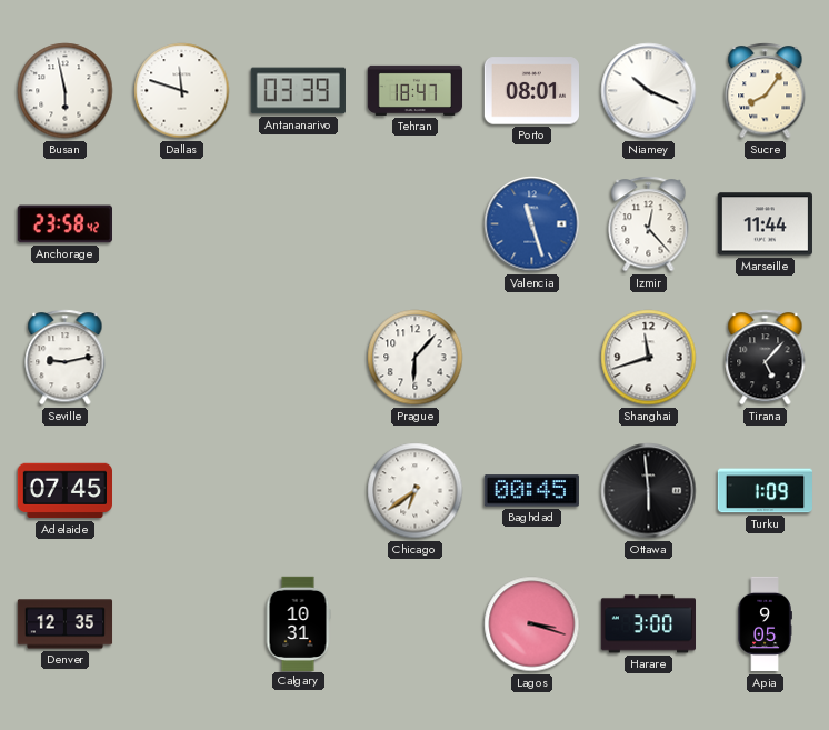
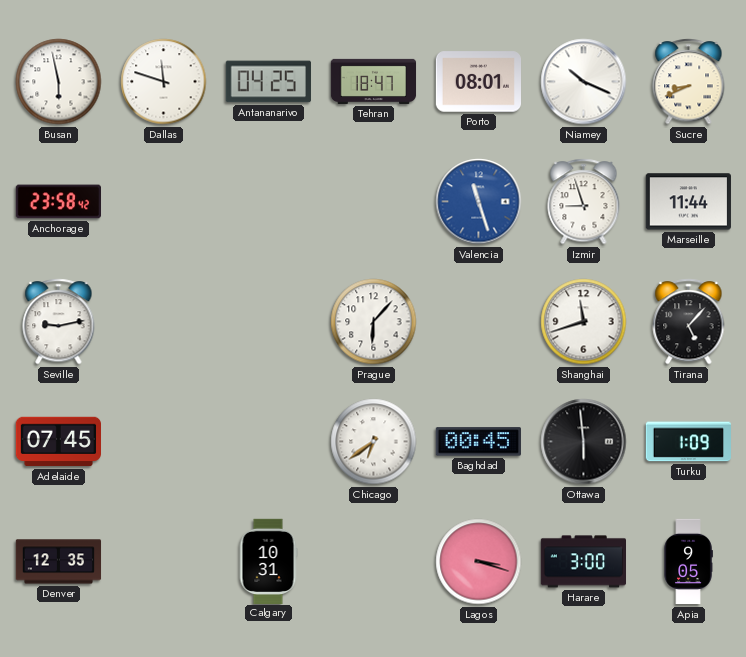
Antananarivo: 03:39 -> 04:25
Sucre: 8:06 -> 8:41
Izmir: 12:23 -> 8:57
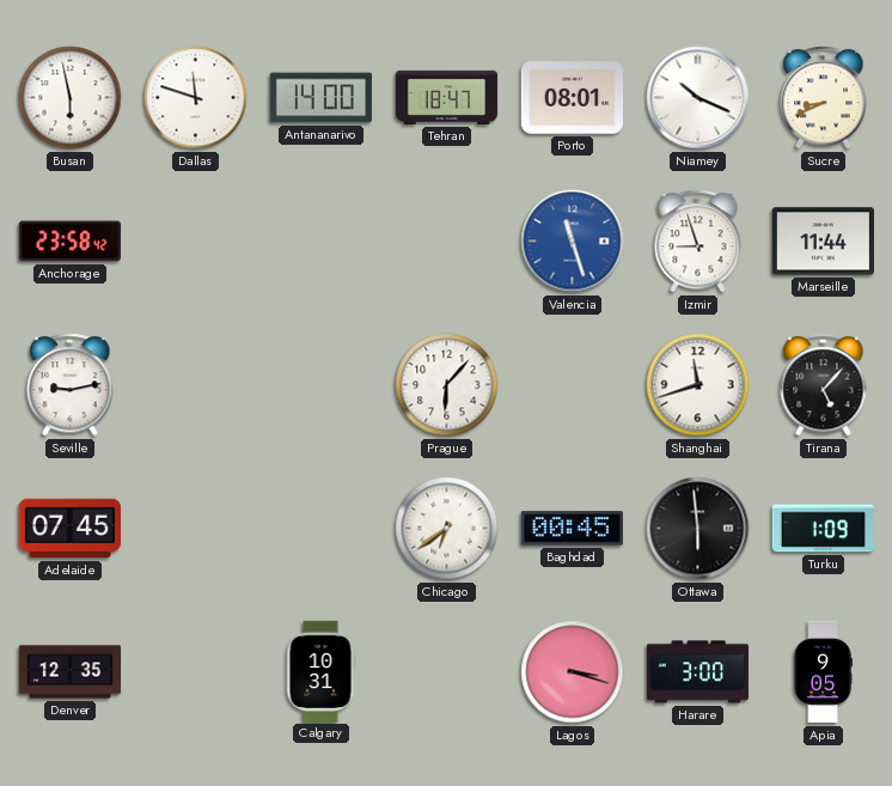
Antananarivo: 04:25 -> 14:00
